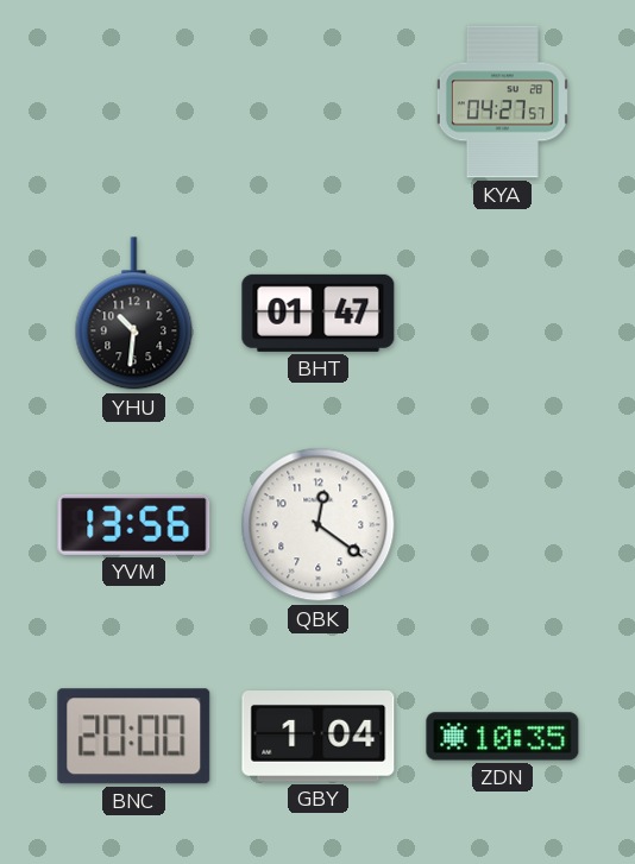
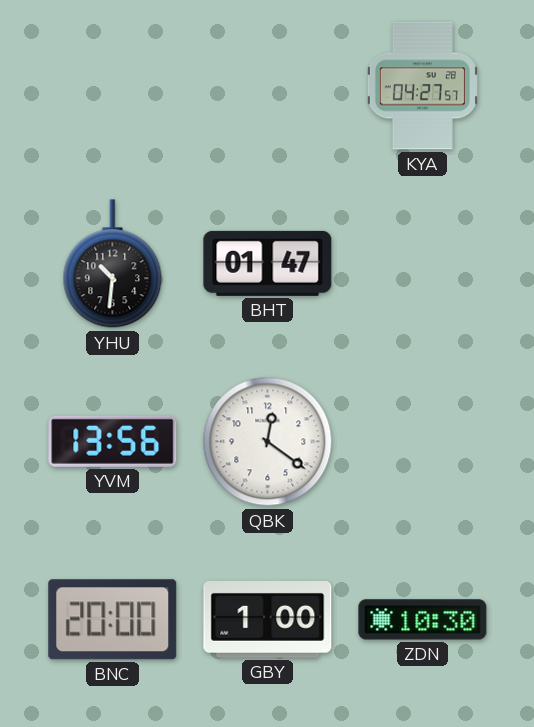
GBY: 1:04 -> 1:00
ZDN: 10:35 -> 10:30
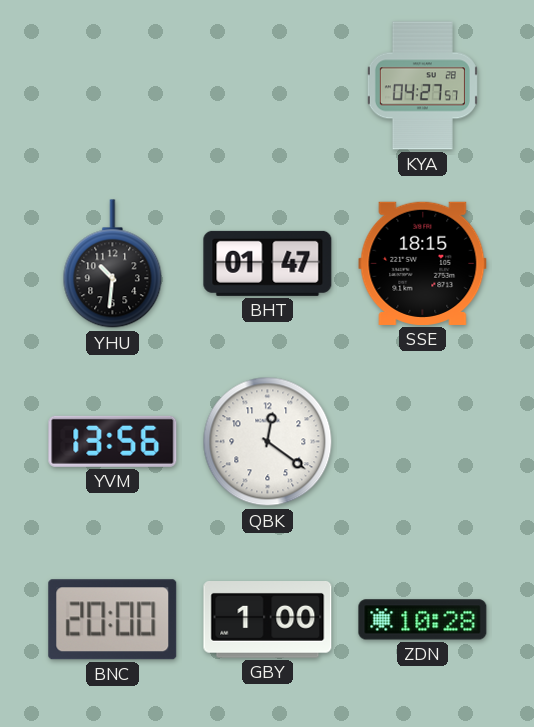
SSE: none -> 18:15
ZDN: 10:30 -> 10:28
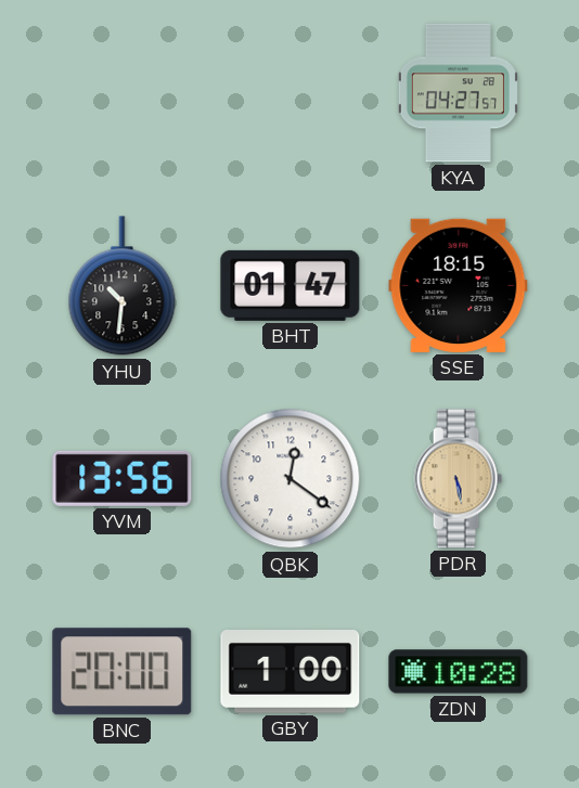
PDR: none -> 5:28
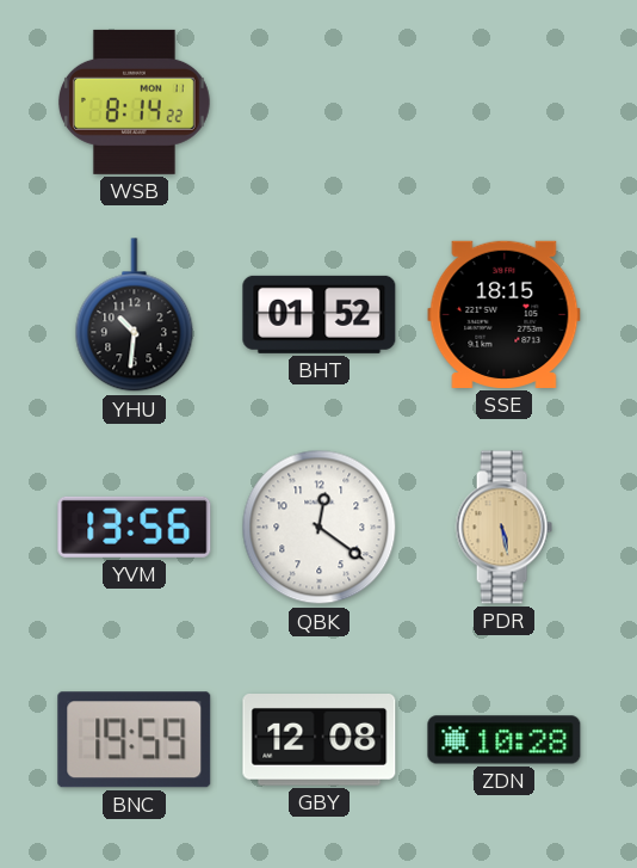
WSB: none -> 8:14
KYA: 04:27 -> none
BHT: 01:47 -> 01:52
BNC: 20:00 -> 19:59
GBY: 1:00 -> 12:08
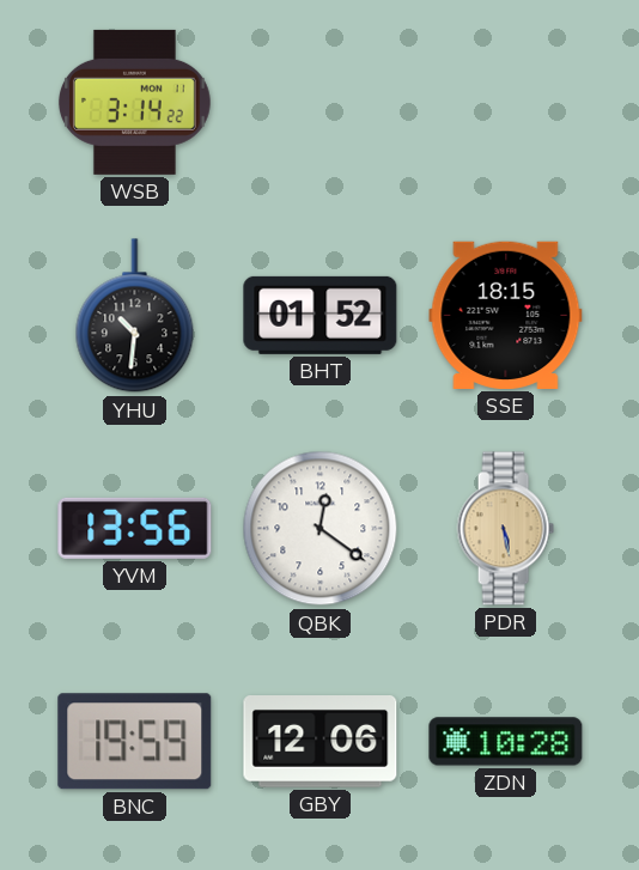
WSB: 8:14 -> 3:14
GBY: 12:08 -> 12:06
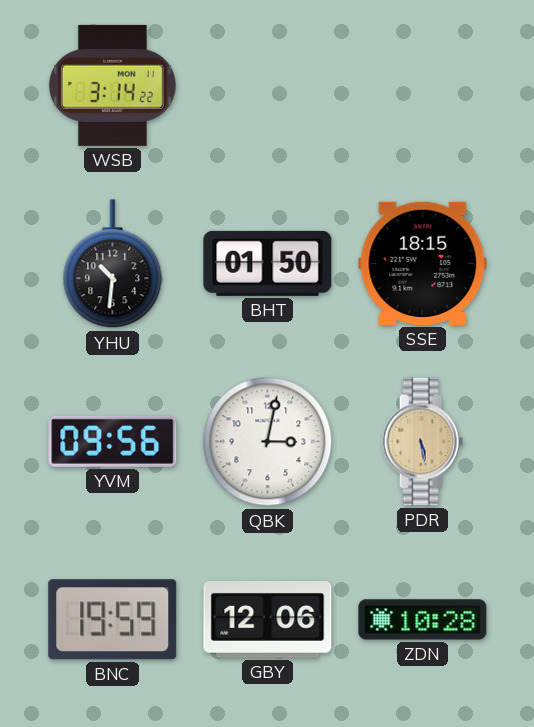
BHT: 01:52 -> 01:50
YVM: 13:56 -> 09:56
QBK: 12:21 -> 3:02
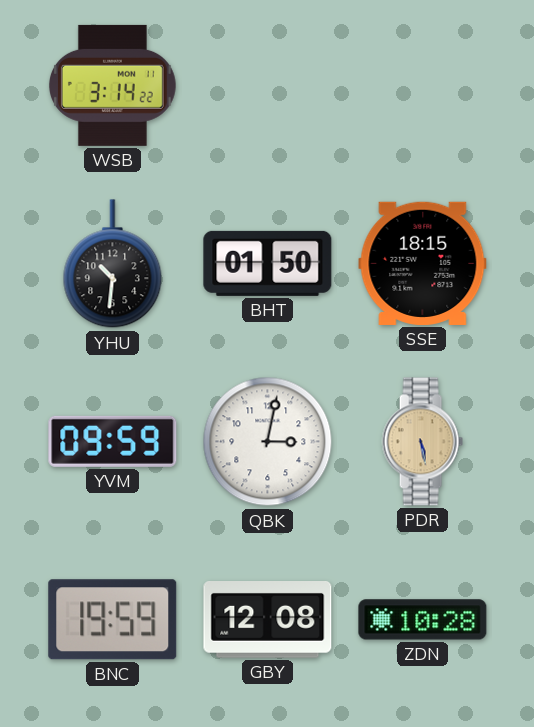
YVM: 09:56 -> 09:59
GBY: 12:06 -> 12:08
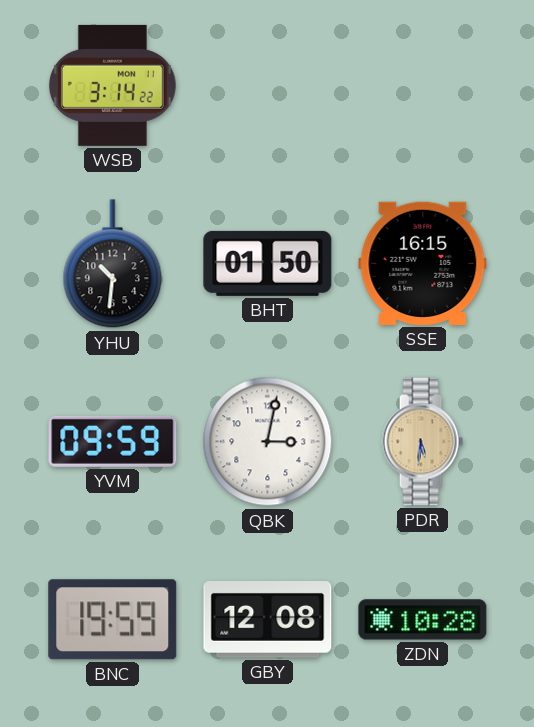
SSE: 18:15 -> 16:15
PDR: 5:28 -> 5:31
